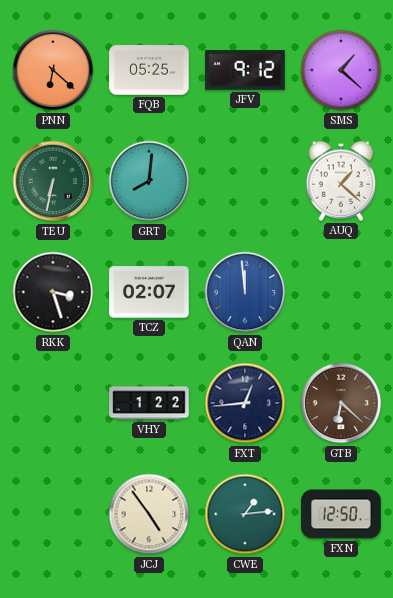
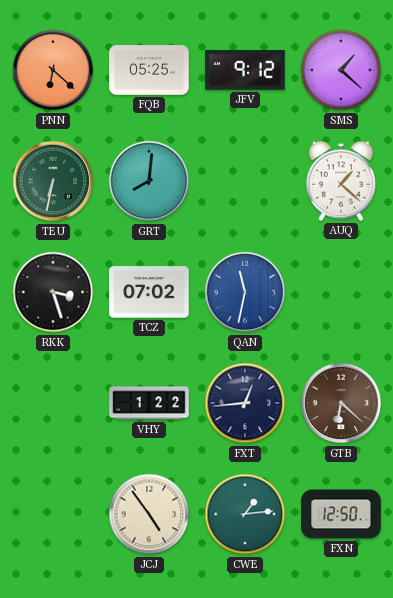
TCZ: 02:07 -> 07:02
QAN: 11:59 -> 11:32
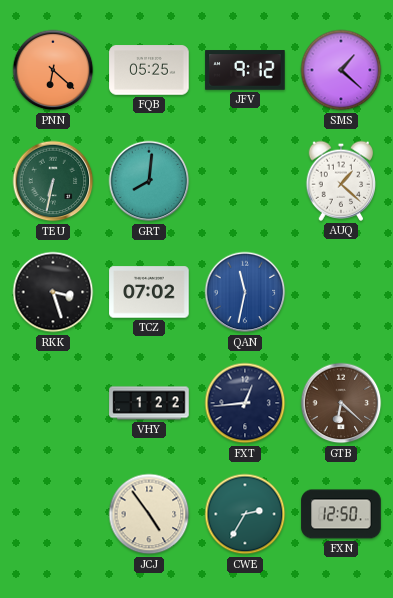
CWE: 1:14 -> 2:35
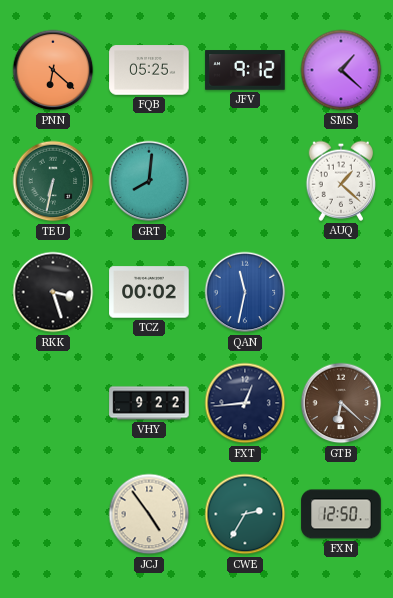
TCZ: 07:02 -> 00:02
VHY: 1:22 -> 9:22
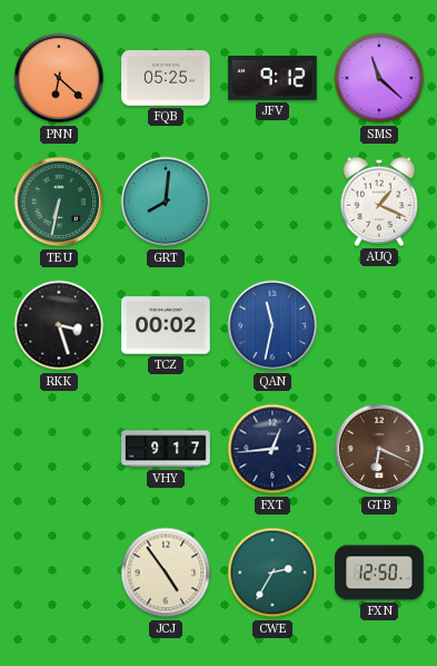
SMS: 1:22 -> 11:22
AUQ: 1:22 -> 1:19
VHY: 9:22 -> 9:17
GTB: 6:22 -> 6:19
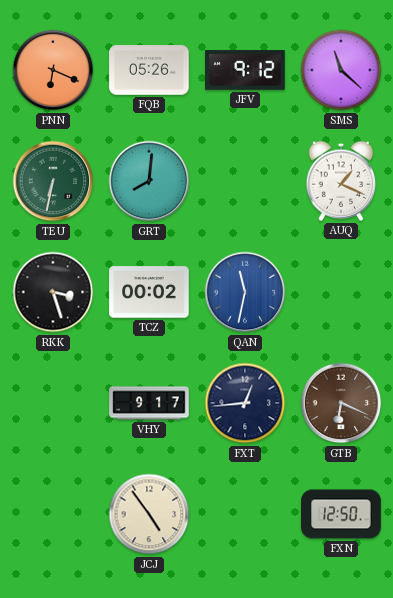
PNN: 6:22 -> 6:19
FQB: 05:25 -> 05:26
CWE: 2:35 -> none
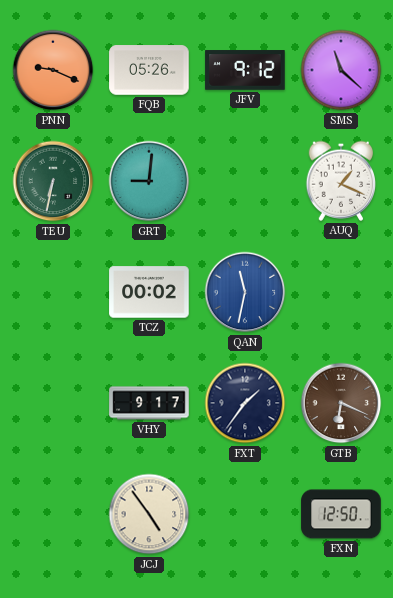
PNN: 6:19 -> 9:19
GRT: 8:01 -> 9:01
RKK: 3:27 -> none
FXT: 12:44 -> 1:36
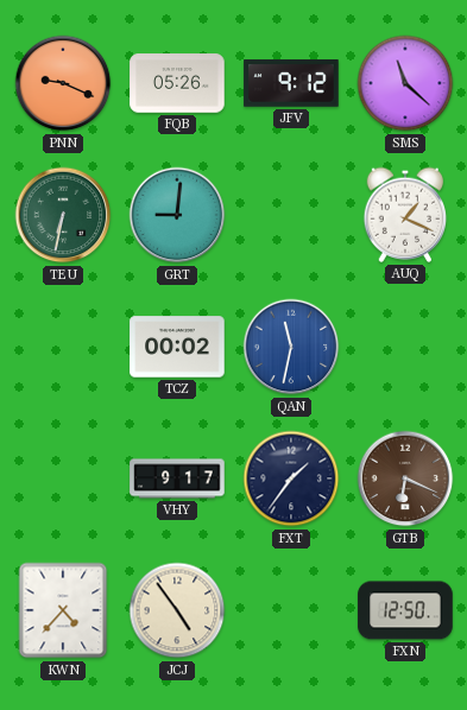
KWN: none -> 4:37
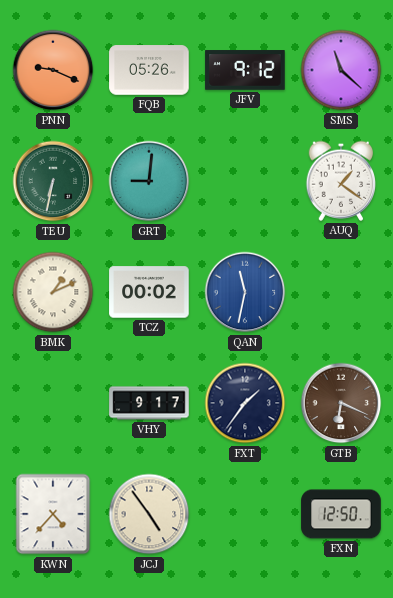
AUQ: 1:19 -> 1:21
BMK: none -> 1:11
